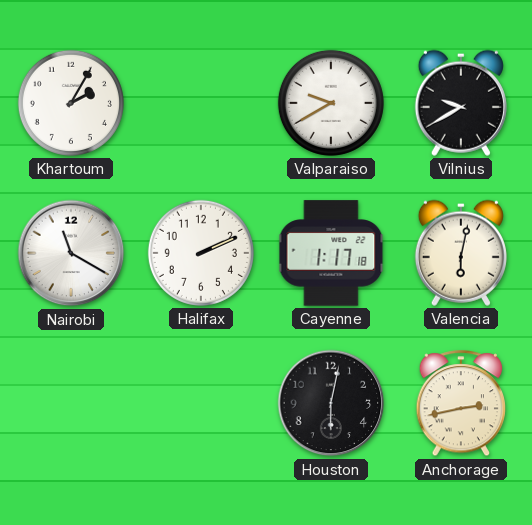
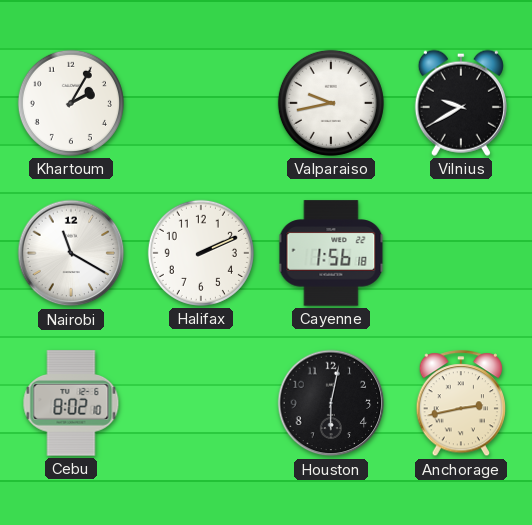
Valparaiso: 9:40 -> 9:43
Cayenne: 1:17 -> 1:56
Valencia: 6:02 -> none
Cebu: none -> 8:02
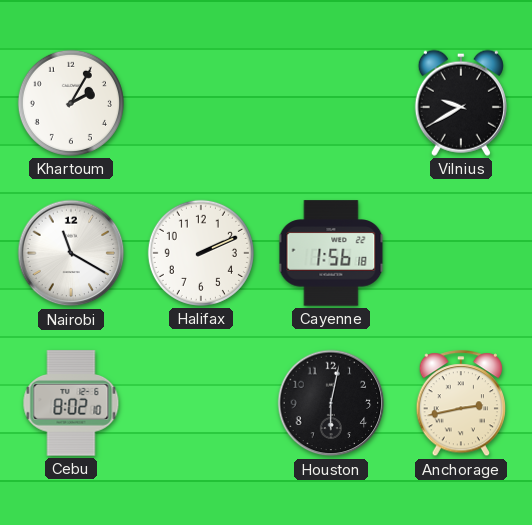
Valparaiso: 9:43 -> none
